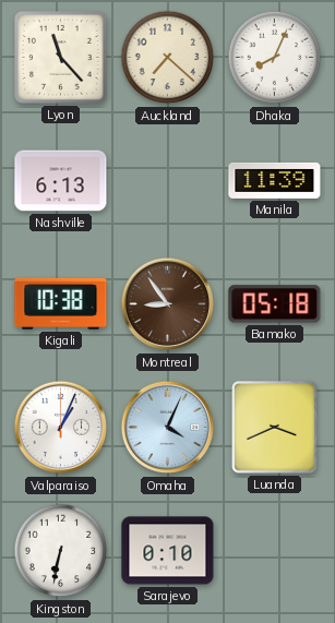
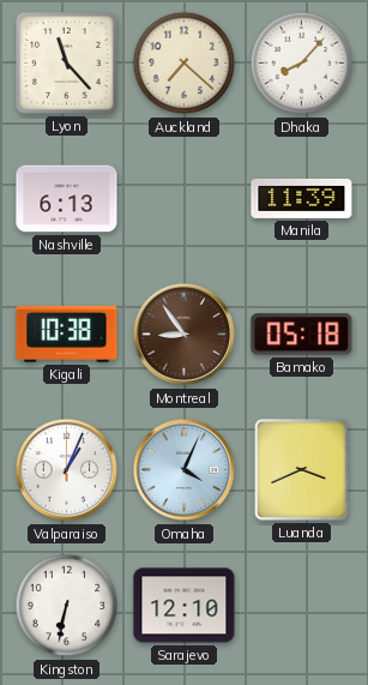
Dhaka: 8:04 -> 8:07
Sarajevo: 0:10 -> 12:10
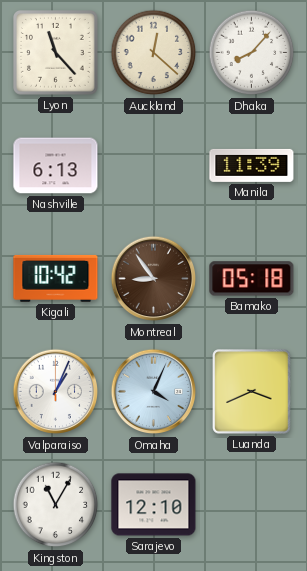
Auckland: 7:22 -> 12:22
Kigali: 10:38 -> 10:42
Kingston: 6:32 -> 11:05
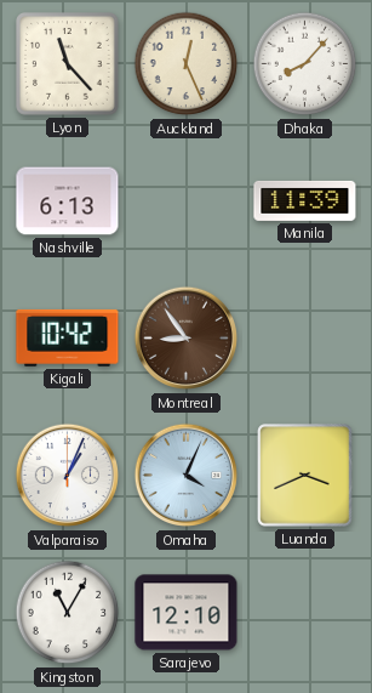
Auckland: 12:22 -> 12:26
Bamako: 05:18 -> none
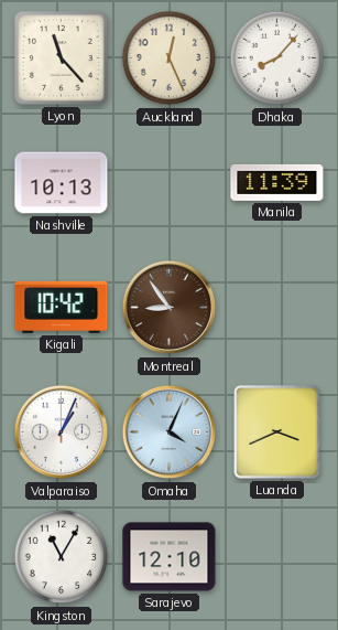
Nashville: 6:13 -> 10:13
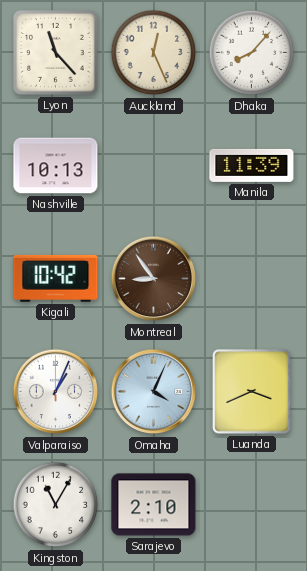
Sarajevo: 12:10 -> 2:10
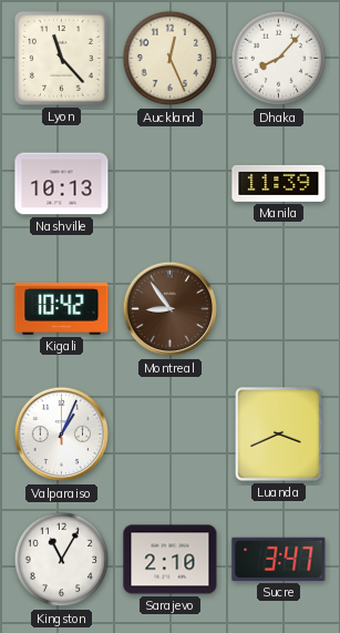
Omaha: 4:04 -> none
Sucre: none -> 3:47
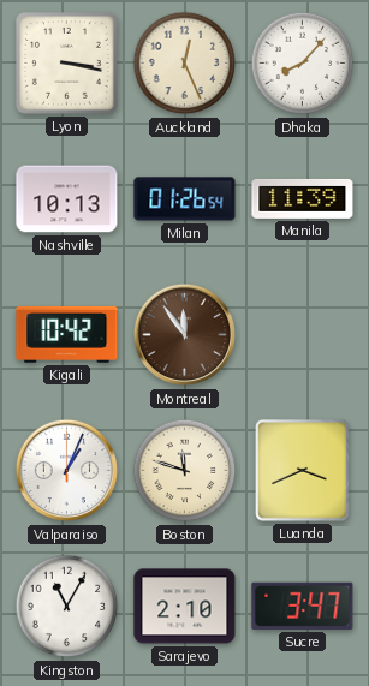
Lyon: 11:23 -> 3:17
Milan: none -> 01:26
Montreal: 8:54 -> 11:54
Boston: none -> 11:48
